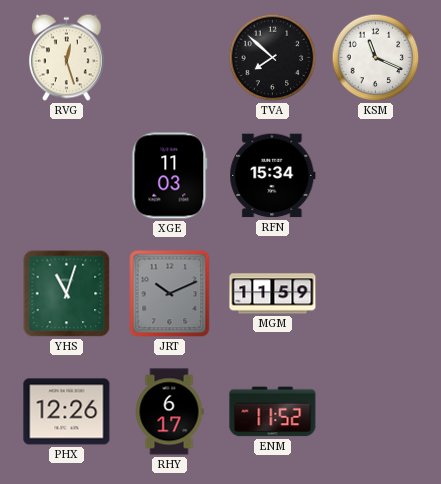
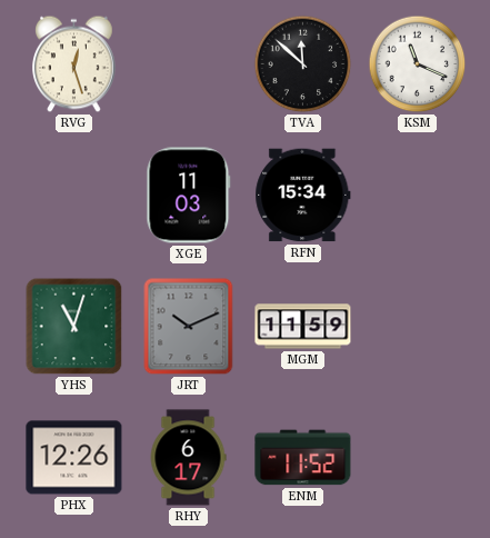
TVA: 7:52 -> 11:52
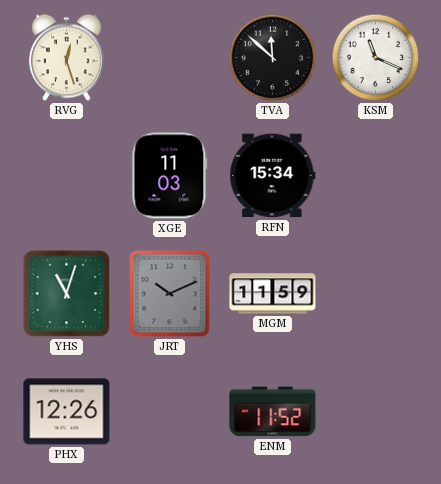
RHY: 6:17 -> none
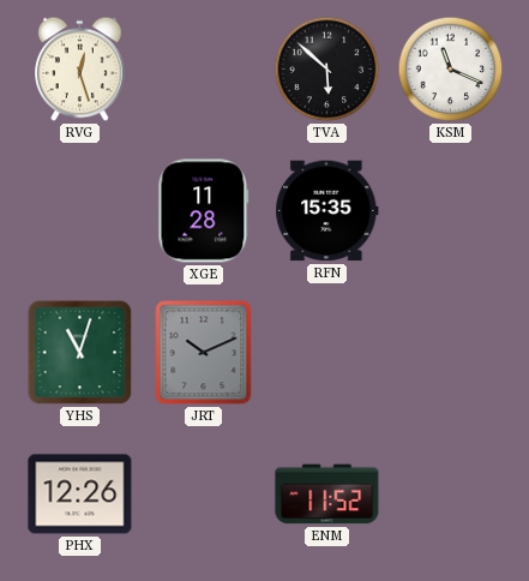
TVA: 11:52 -> 5:52
XGE: 11:03 -> 11:28
RFN: 15:34 -> 15:35
MGM: 11:59 -> none
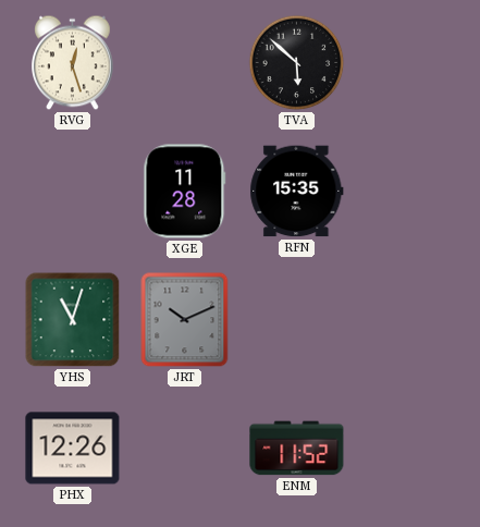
KSM: 11:19 -> none
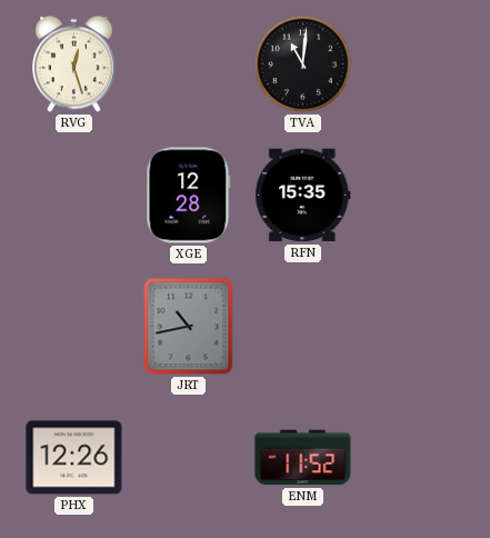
TVA: 5:52 -> 11:01
XGE: 11:28 -> 12:28
YHS: 11:03 -> none
JRT: 10:11 -> 10:43
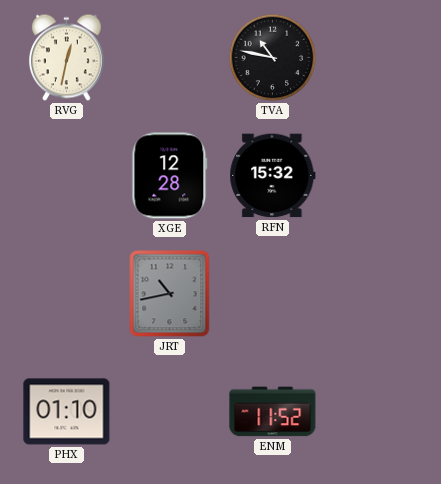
RVG: 12:27 -> 12:32
TVA: 11:01 -> 10:47
RFN: 15:35 -> 15:32
PHX: 12:26 -> 01:10
